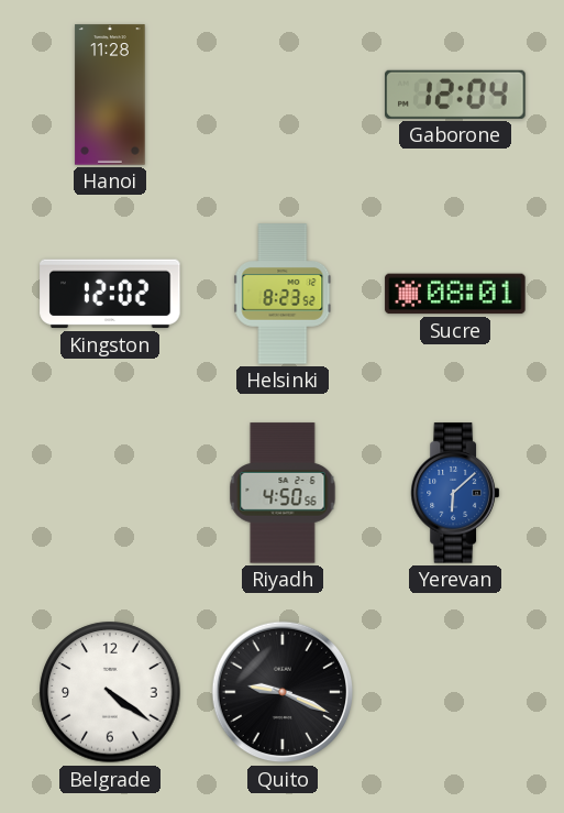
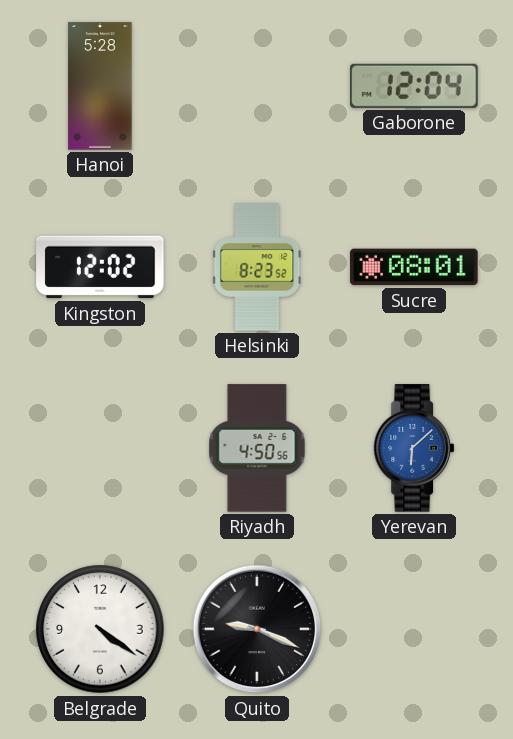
Hanoi: 11:28 -> 5:28
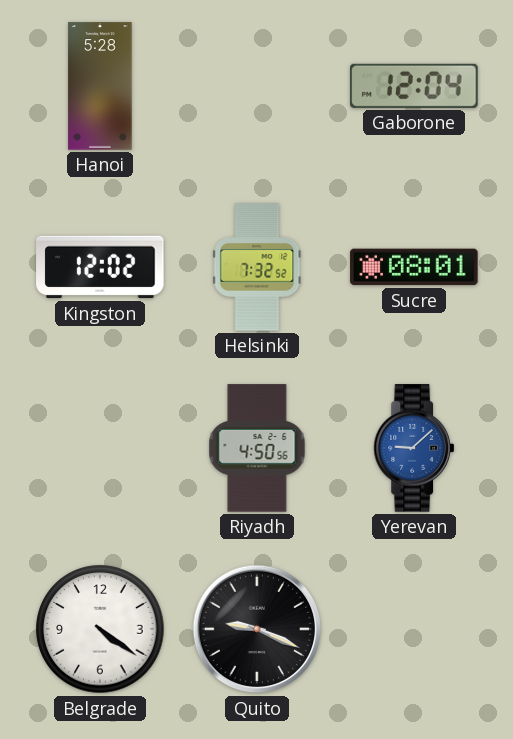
Helsinki: 8:23 -> 7:32
Yerevan: 6:08 -> 9:08
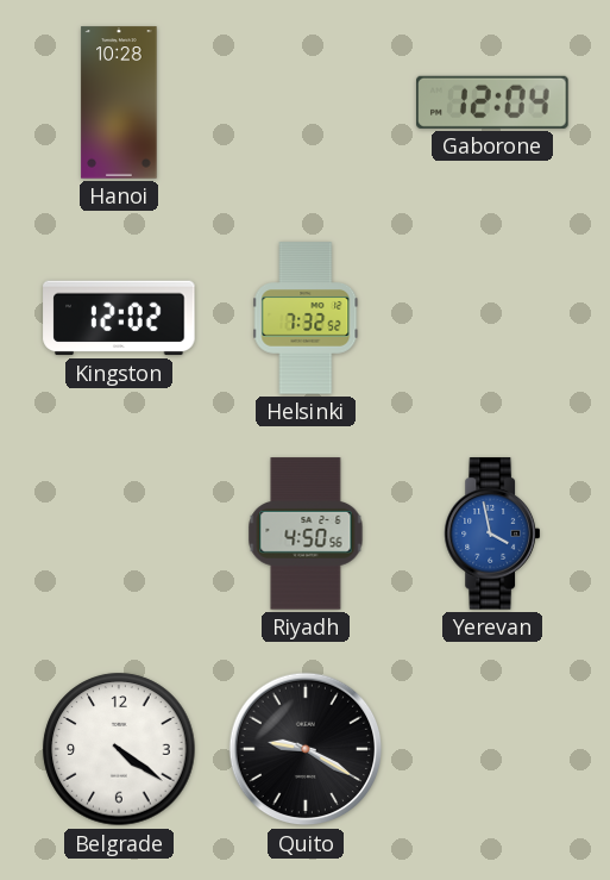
Hanoi: 5:28 -> 10:28
Sucre: 08:01 -> none
Yerevan: 9:08 -> 3:58
Quito: 9:19 -> 9:20
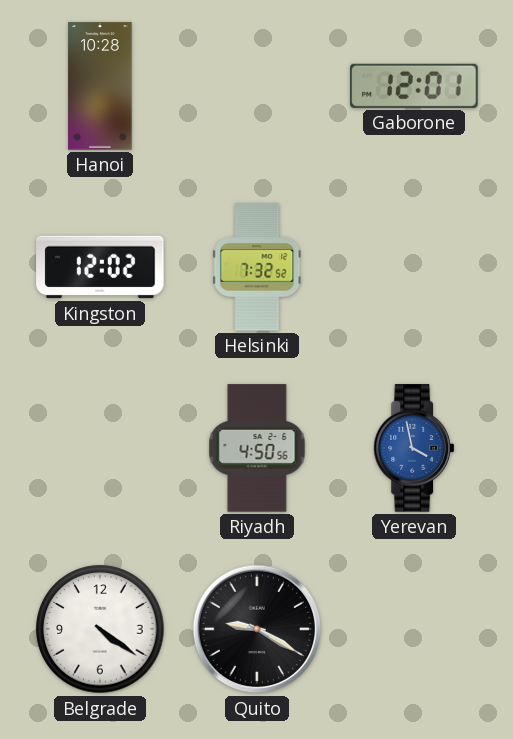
Gaborone: 12:04 -> 12:01
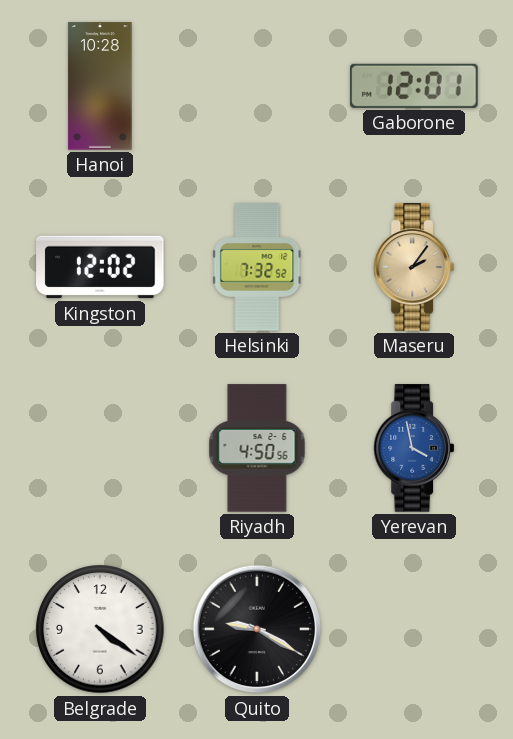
Maseru: none -> 2:06
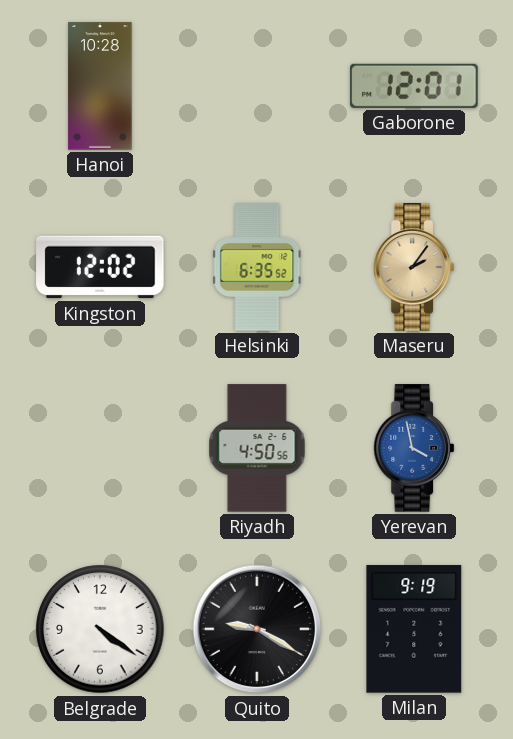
Helsinki: 7:32 -> 6:35
Milan: none -> 9:19
